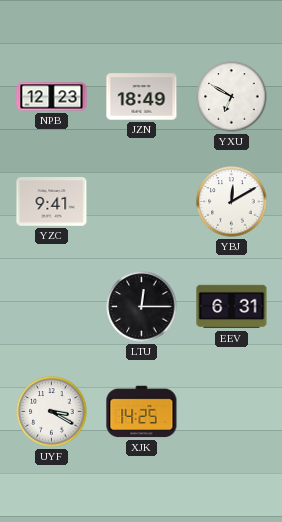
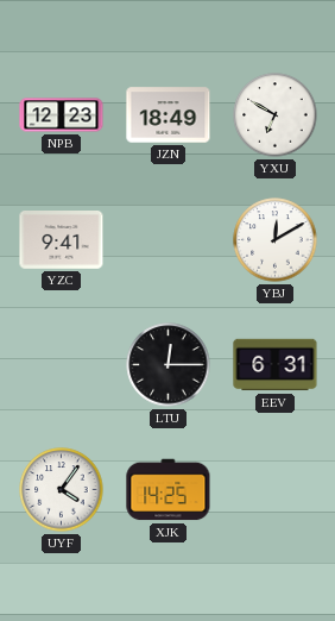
UYF: 3:20 -> 4:06
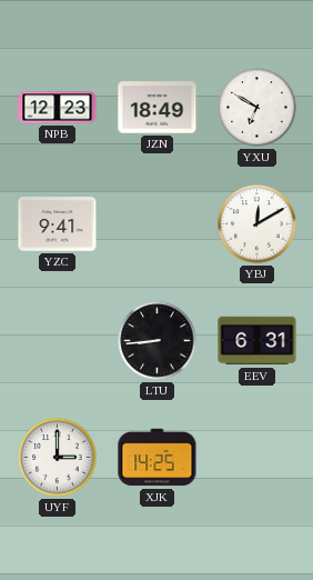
LTU: 12:15 -> 8:44
UYF: 4:06 -> 3:00
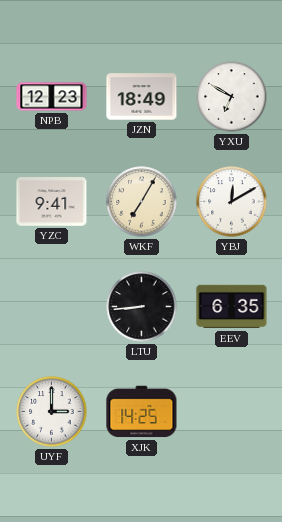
WKF: none -> 7:05
EEV: 6:31 -> 6:35
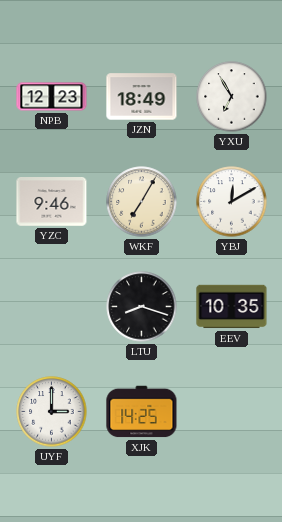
YXU: 6:50 -> 6:55
YZC: 9:41 -> 9:46
LTU: 8:44 -> 8:18
EEV: 6:35 -> 10:35
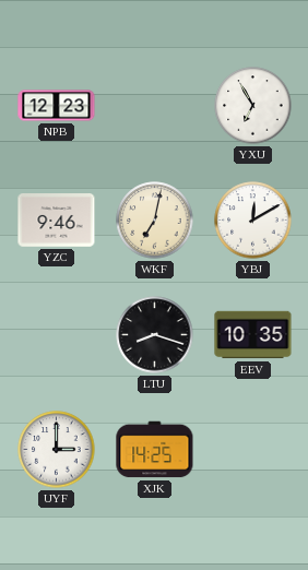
JZN: 18:49 -> none
WKF: 7:05 -> 7:02
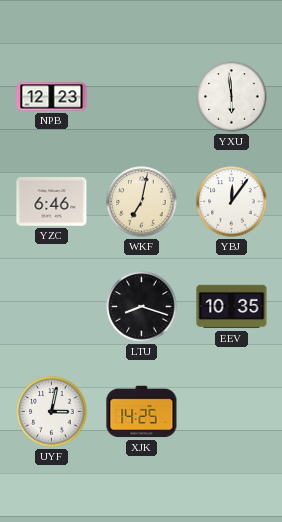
YXU: 6:55 -> 5:59
YZC: 9:46 -> 6:46
YBJ: 12:10 -> 12:06
UYF: 3:00 -> 3:02
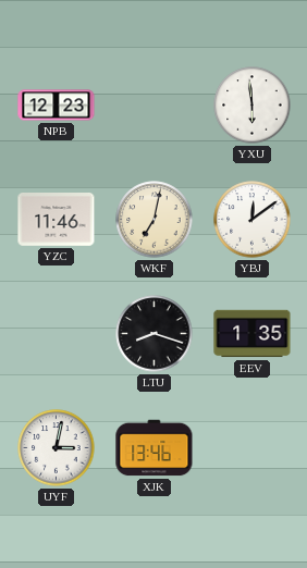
YZC: 6:46 -> 11:46
YBJ: 12:06 -> 12:09
EEV: 10:35 -> 1:35
XJK: 14:25 -> 13:46
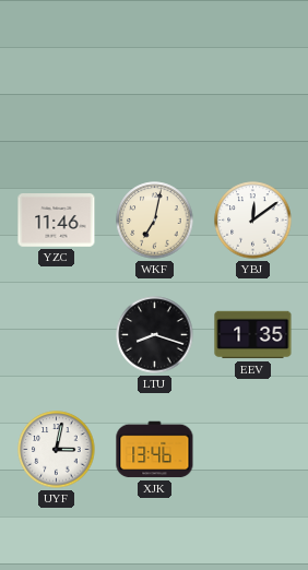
NPB: 12:23 -> none
YXU: 5:59 -> none
